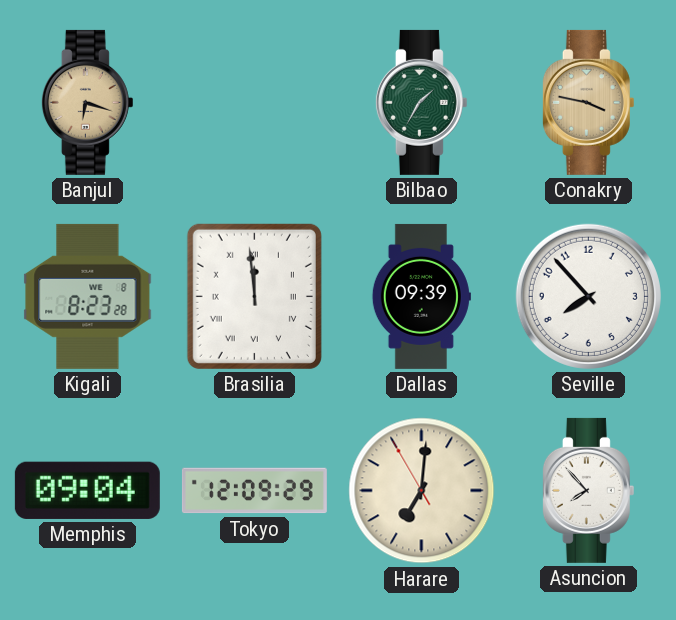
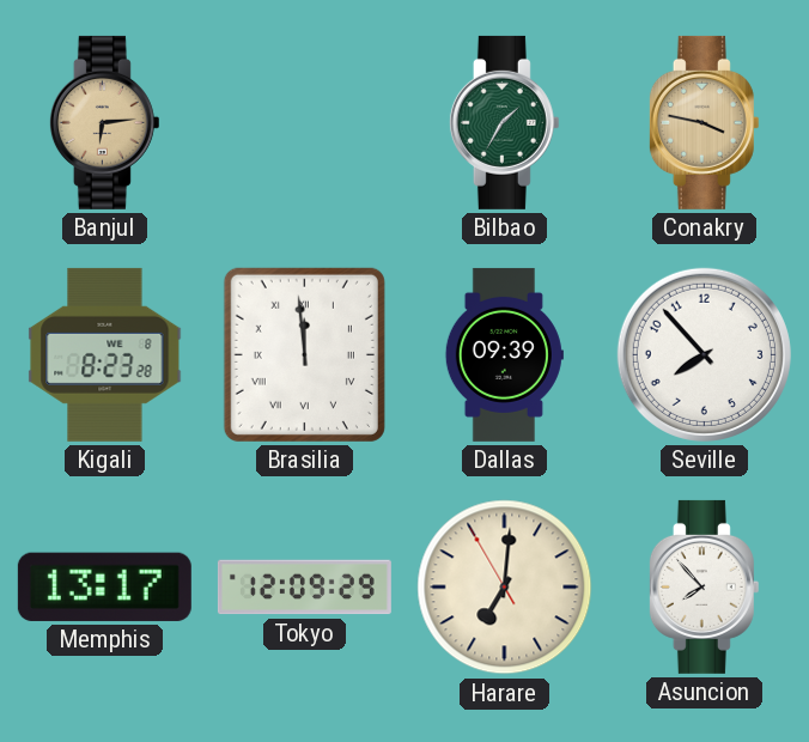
Banjul: 6:18 -> 6:14
Memphis: 09:04 -> 13:17
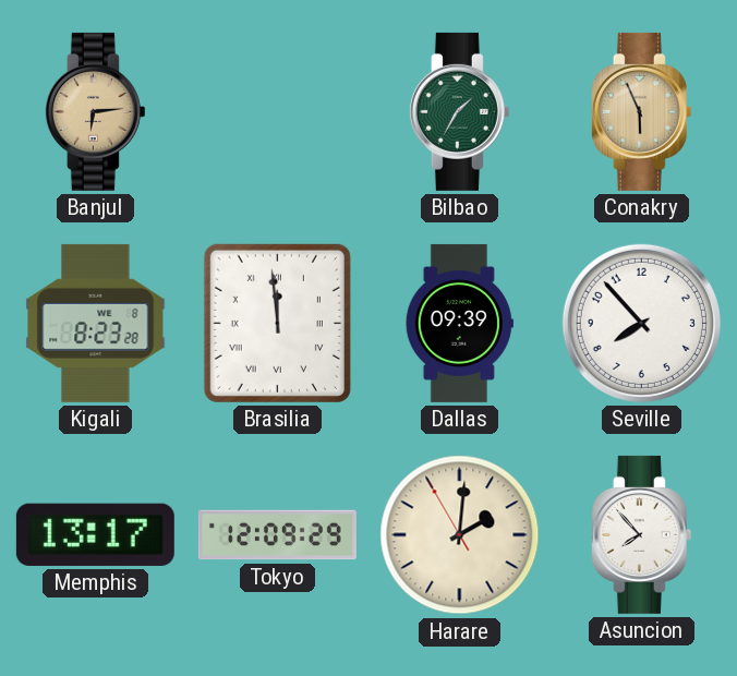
Conakry: 3:47 -> 5:56
Harare: 7:00 -> 2:00
